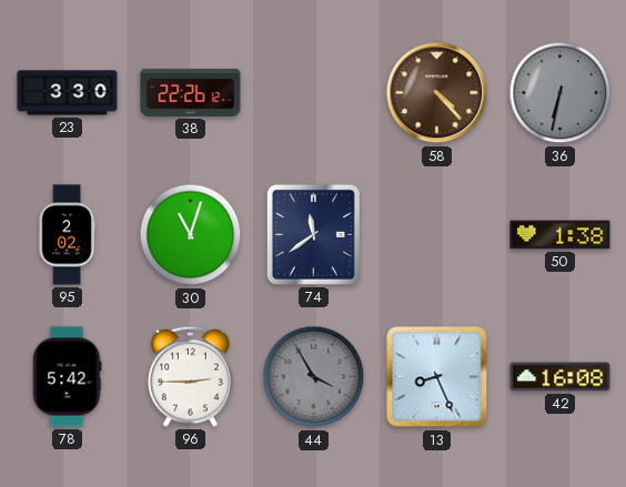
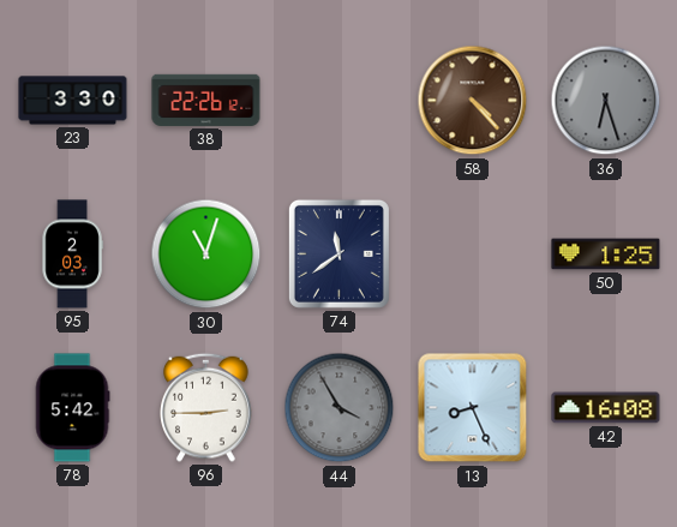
36: 6:32 -> 6:27
95: 2:02 -> 2:03
50: 1:38 -> 1:25
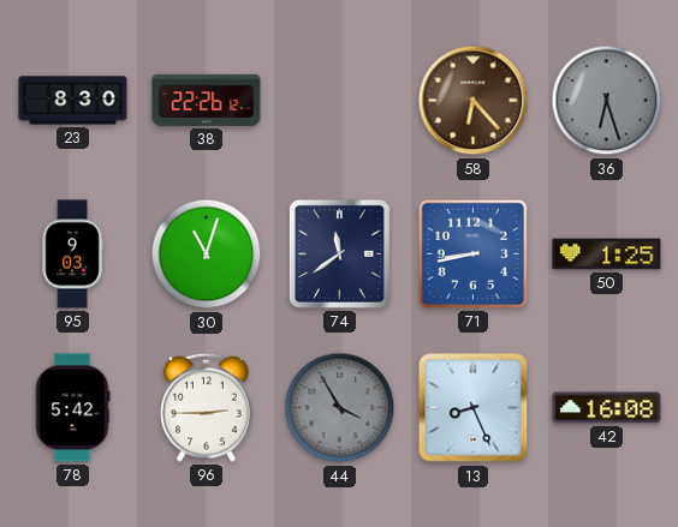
23: 3:30 -> 8:30
58: 4:23 -> 6:23
95: 2:03 -> 9:03
71: none -> 8:43
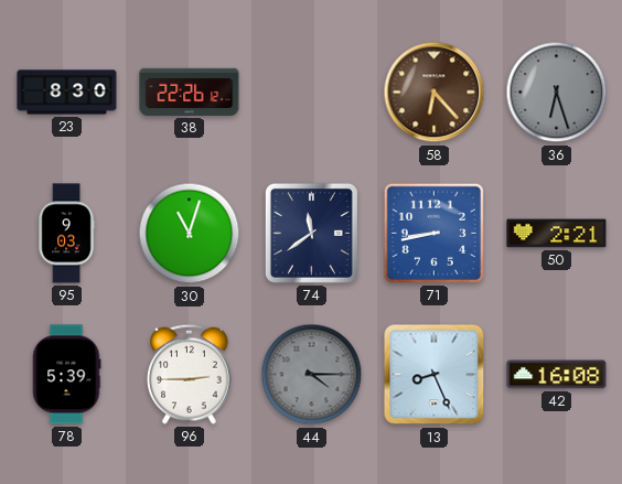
50: 1:25 -> 2:21
78: 5:42 -> 5:39
44: 3:55 -> 4:15
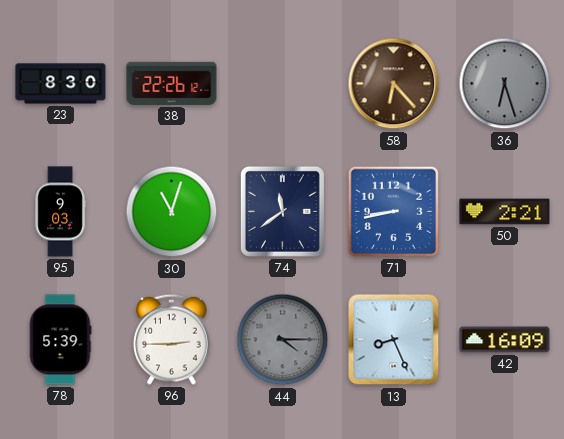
42: 16:08 -> 16:09
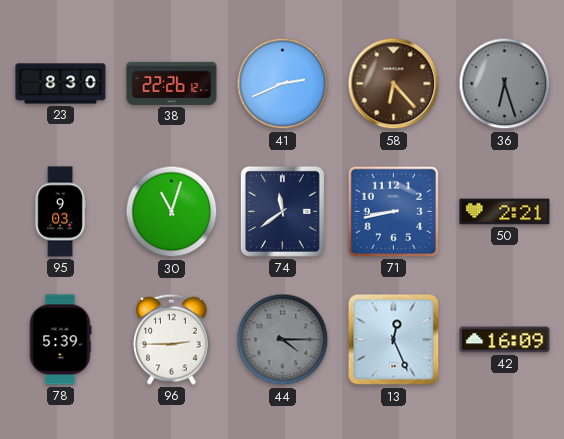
41: none -> 2:41
13: 8:26 -> 12:26
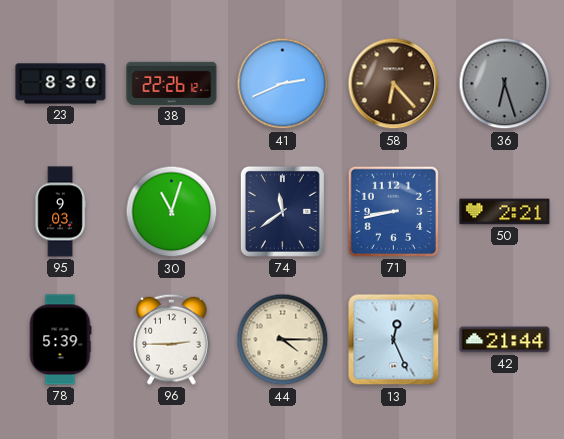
44 dial: grey -> cream
42: 16:09 -> 21:44
